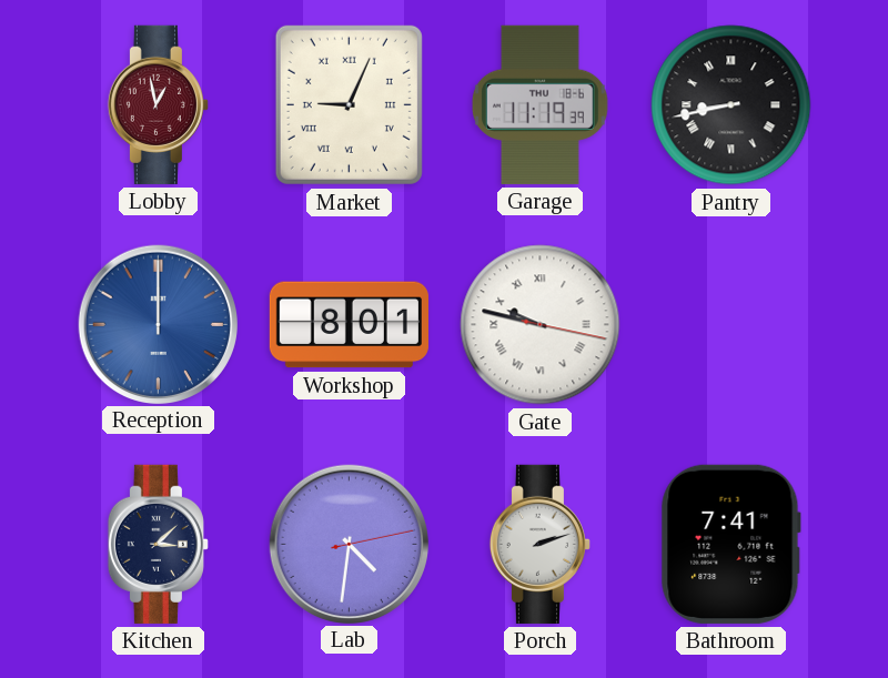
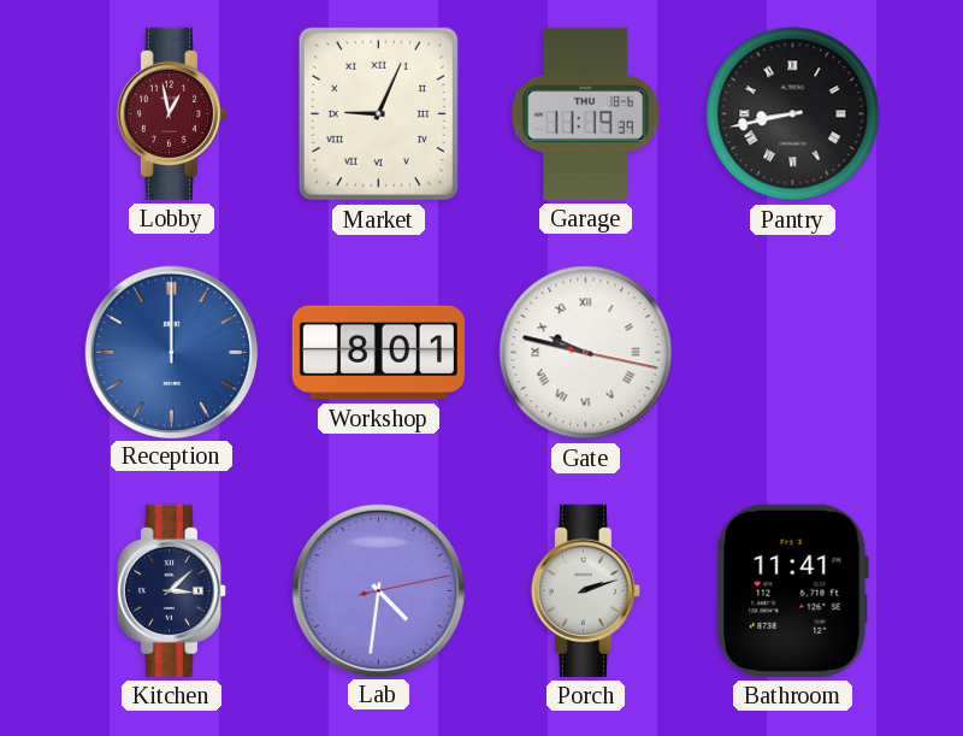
Bathroom: 7:41 -> 11:41
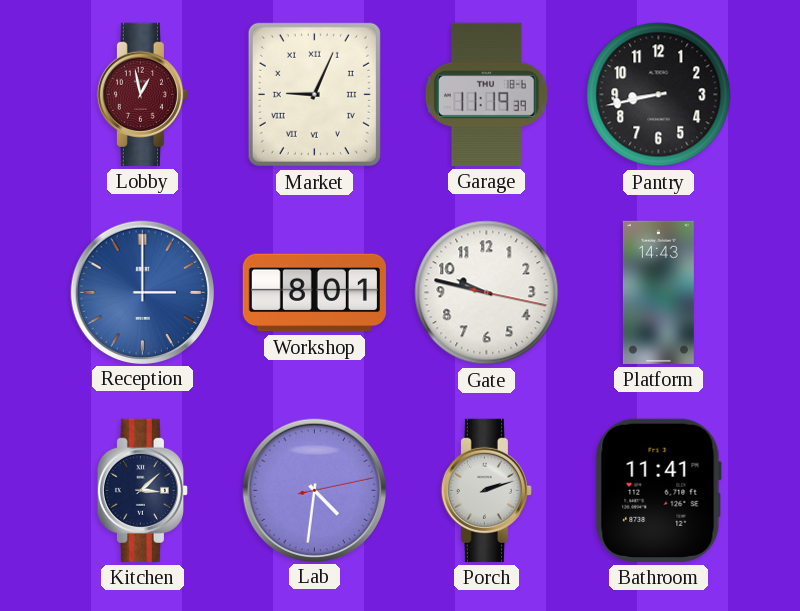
Pantry numerals: Roman -> Arabic
Reception: 12:00 -> 3:00
Gate numerals: Roman -> Arabic
Platform: none -> 14:43
